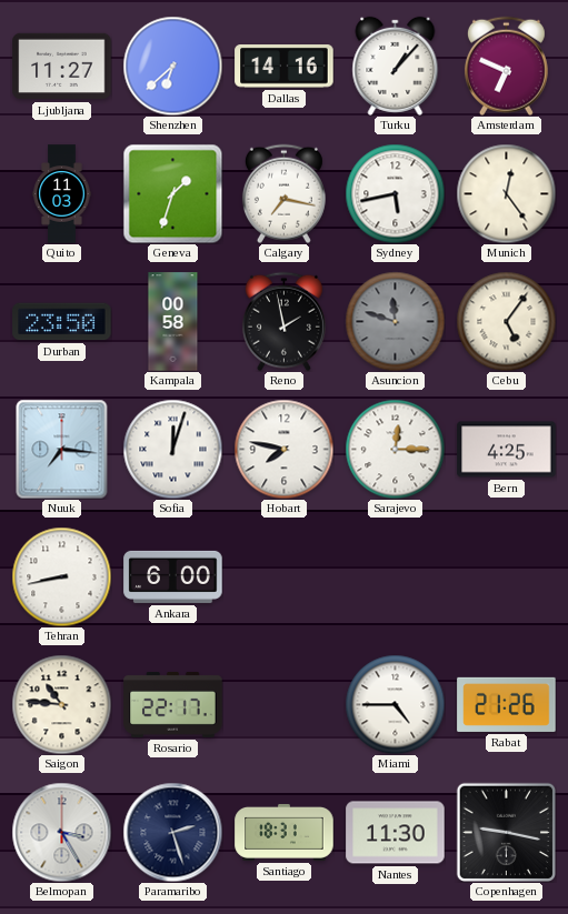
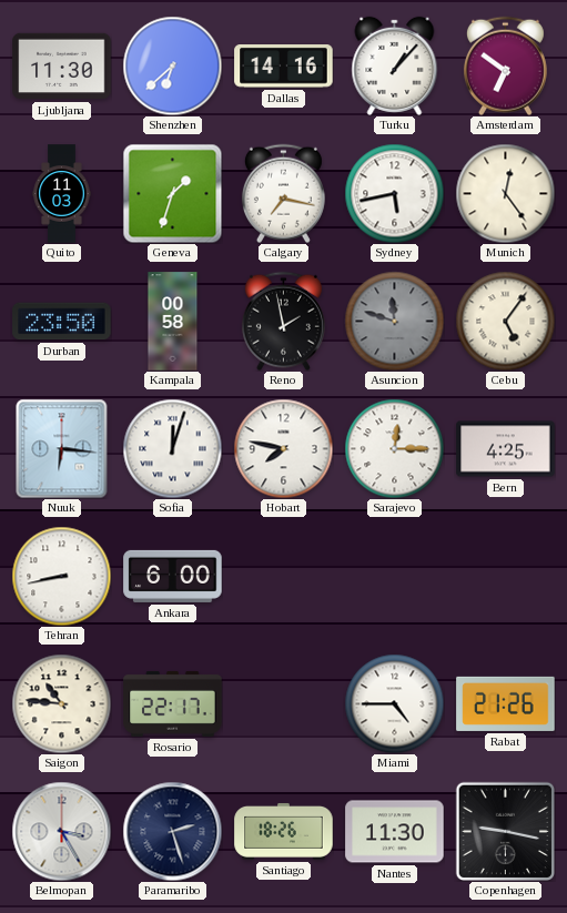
Ljubljana: 11:27 -> 11:30
Amsterdam: 6:49 -> 6:51
Nuuk: 7:16 -> 6:16
Santiago: 18:31 -> 18:26
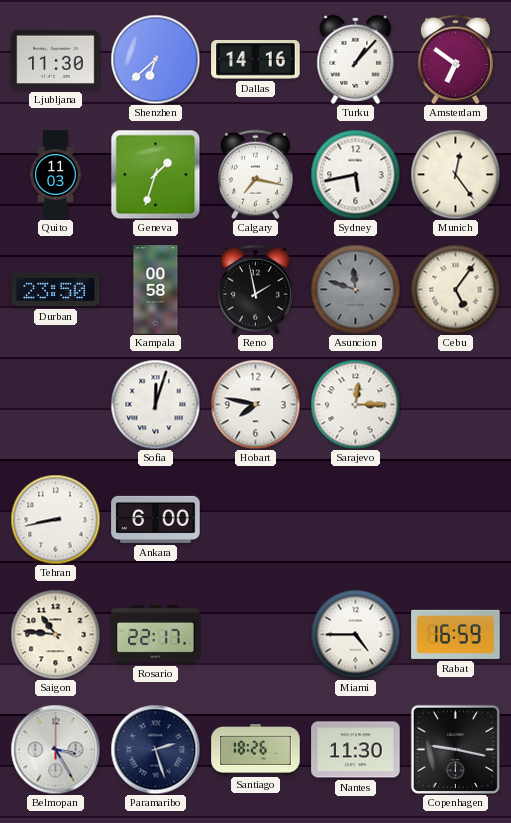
Nuuk: 6:16 -> none
Bern: 4:25 -> none
Rabat: 21:26 -> 16:59
